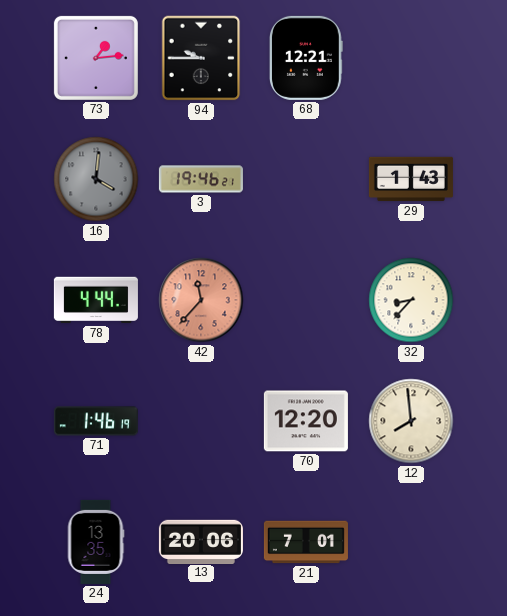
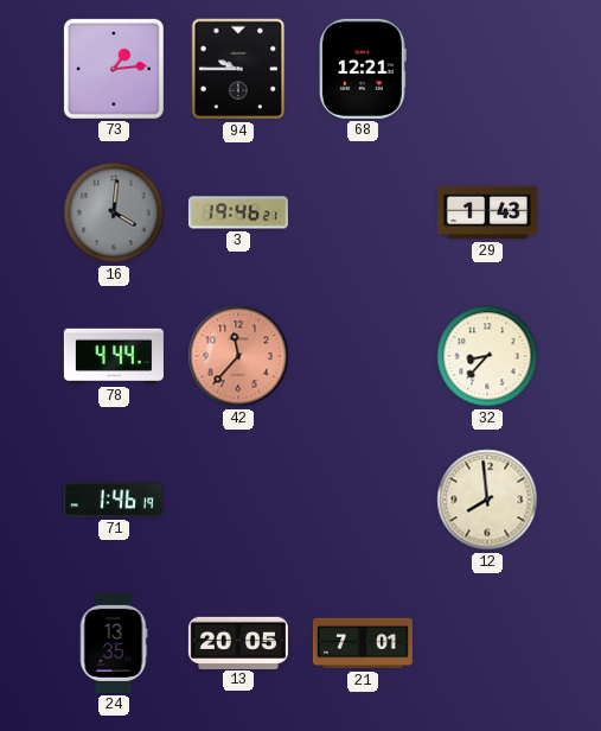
70: 12:20 -> none
13: 20:06 -> 20:05
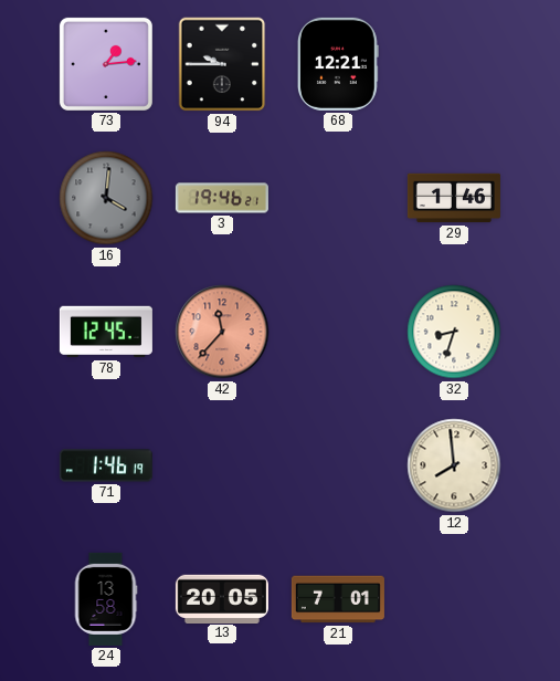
29: 1:43 -> 1:46
78: 4:44 -> 12:45
32: 8:37 -> 8:33
24: 13:35 -> 13:58
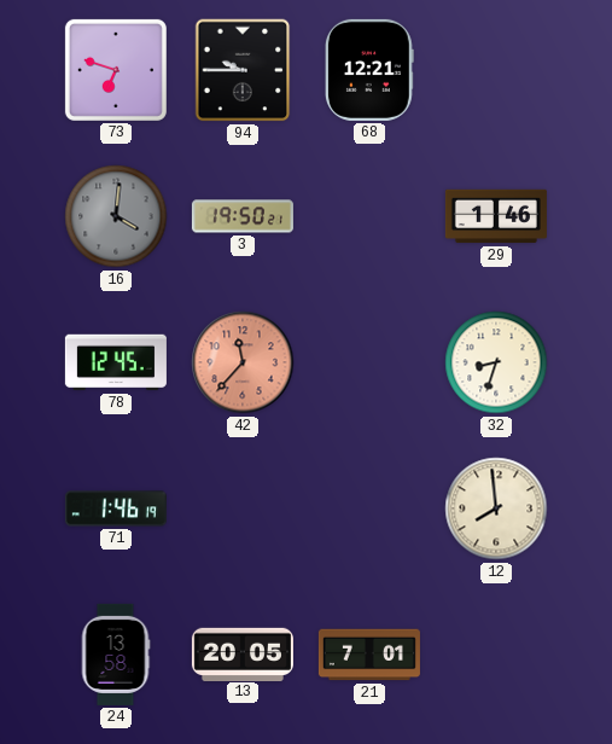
73: 1:14 -> 6:48
3: 19:46 -> 19:50
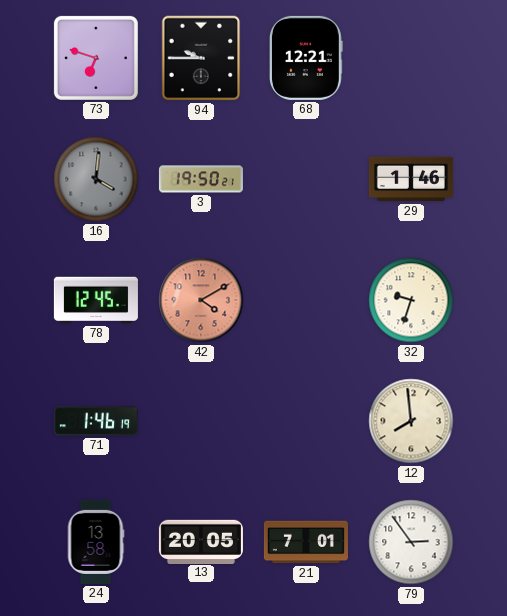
42: 11:37 -> 4:10
32: 8:33 -> 9:33
79: none -> 2:54
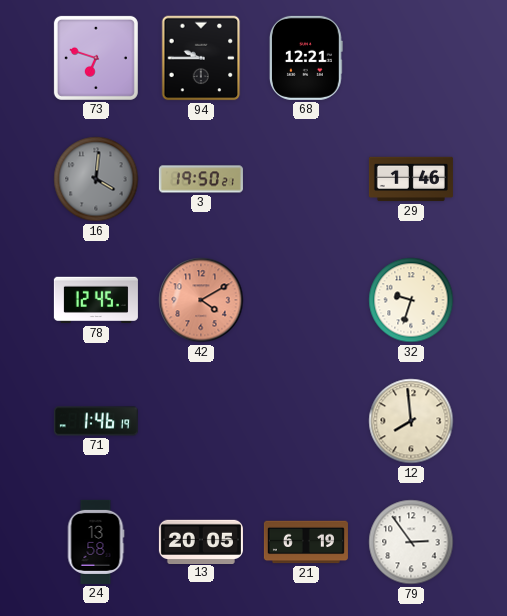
21: 7:01 -> 6:19
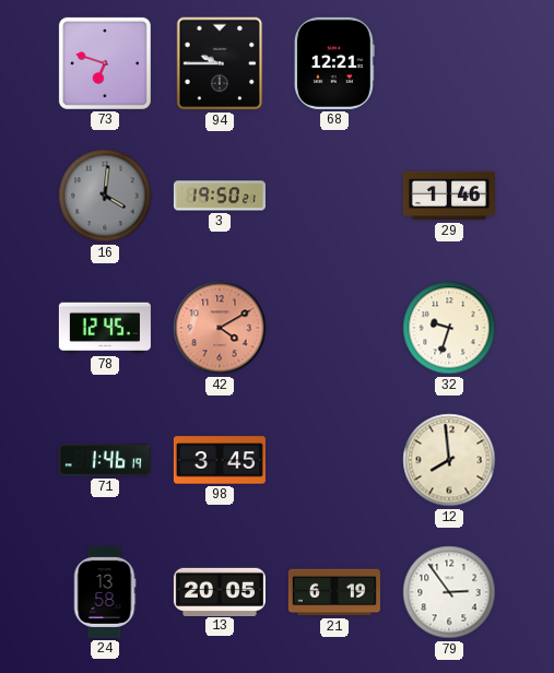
98: none -> 3:45
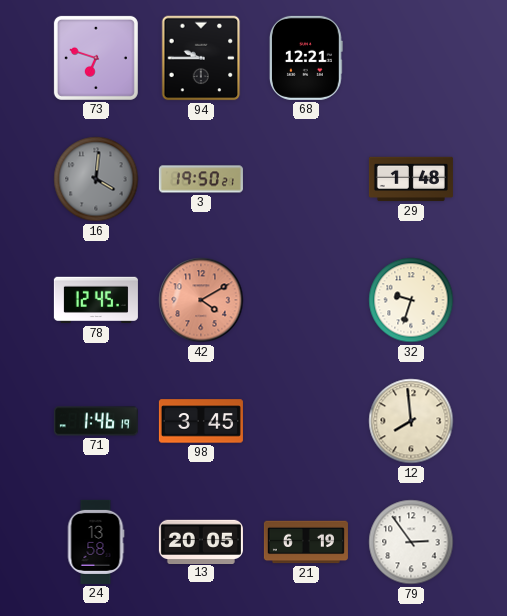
29: 1:46 -> 1:48
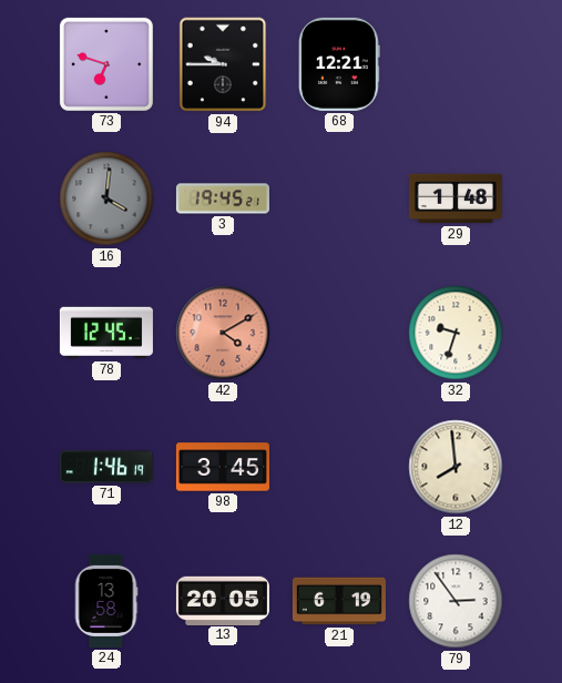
3: 19:50 -> 19:45
